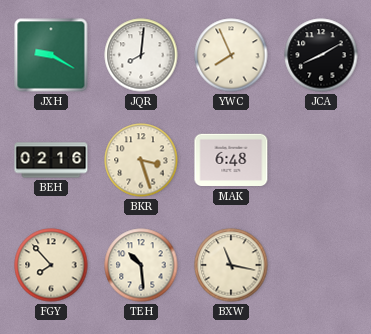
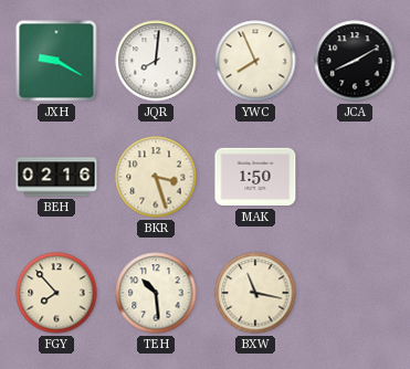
MAK: 6:48 -> 1:50
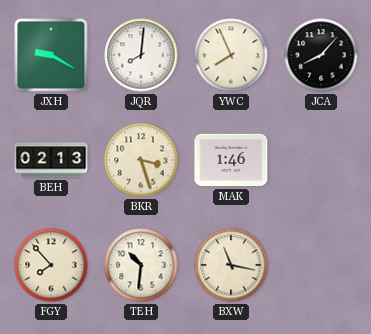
JCA: 8:10 -> 8:07
BEH: 02:16 -> 02:13
MAK: 1:50 -> 1:46
TEH: 10:29 -> 10:31
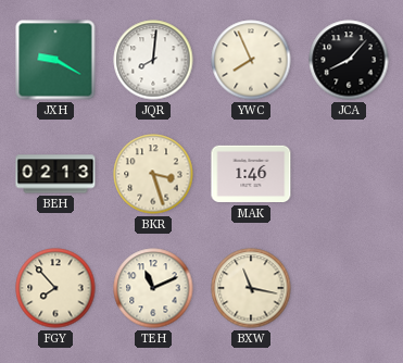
TEH: 10:31 -> 11:11
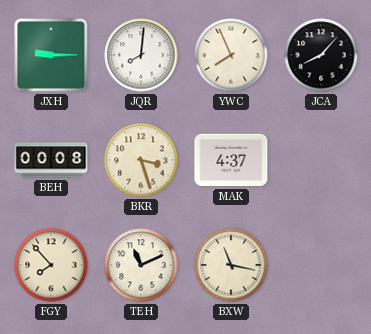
JXH: 9:20 -> 9:15
BEH: 02:13 -> 00:08
MAK: 1:46 -> 4:37
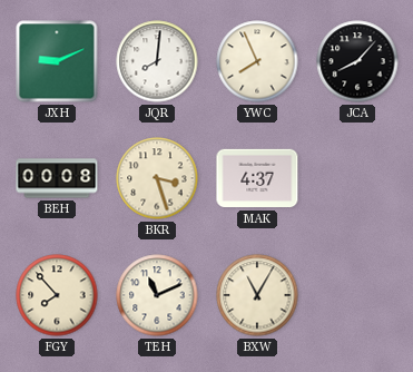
JXH: 9:15 -> 9:11
BXW: 11:17 -> 11:05
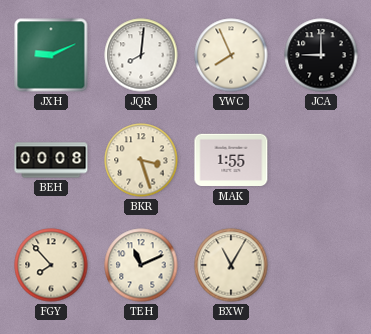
JCA: 8:07 -> 9:00
MAK: 4:37 -> 1:55
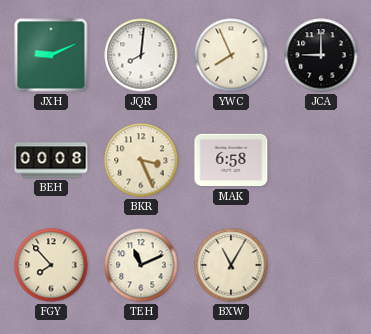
BKR: 3:27 -> 3:26
MAK: 1:55 -> 6:58
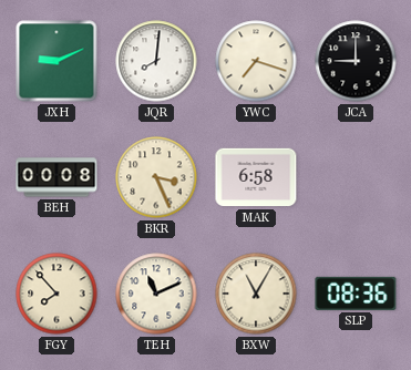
YWC: 7:56 -> 7:18
SLP: none -> 08:36
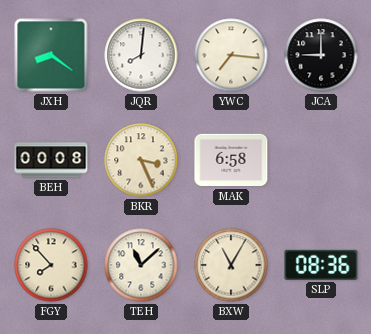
JXH: 9:11 -> 8:21
YWC: 7:18 -> 7:16
TEH: 11:11 -> 11:08
